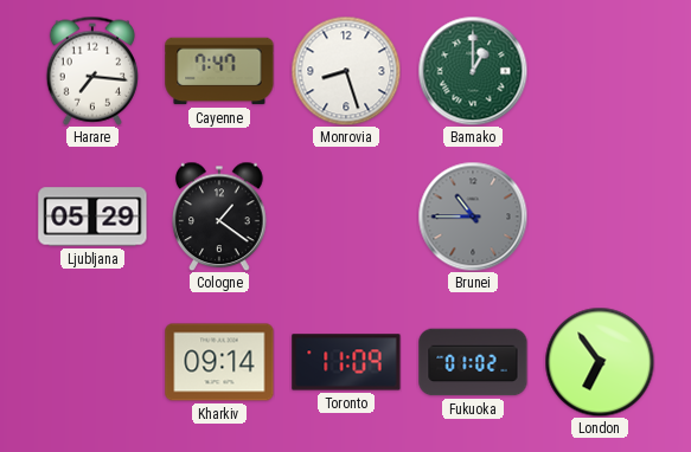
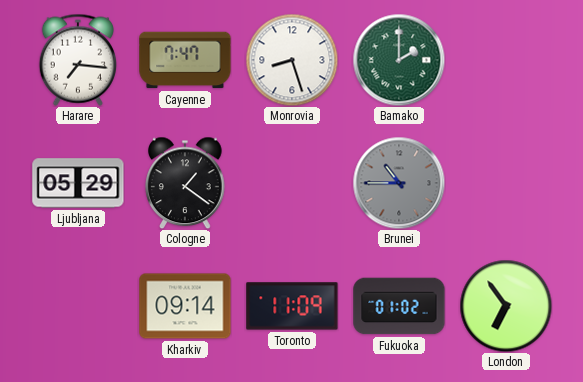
Bamako: 1:00 -> 2:00
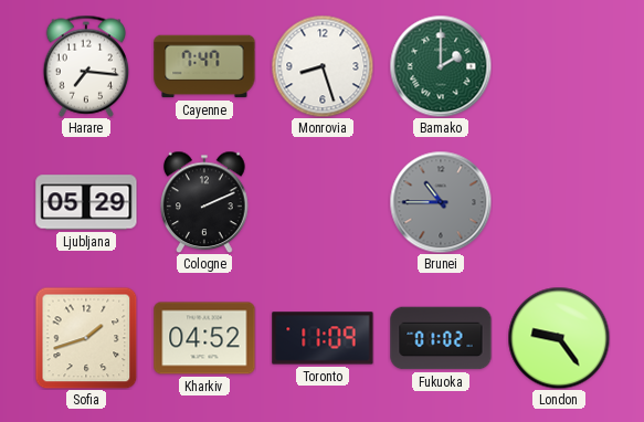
Cologne: 1:21 -> 2:11
Sofia: none -> 1:42
Kharkiv: 09:14 -> 04:52
London: 6:54 -> 9:24
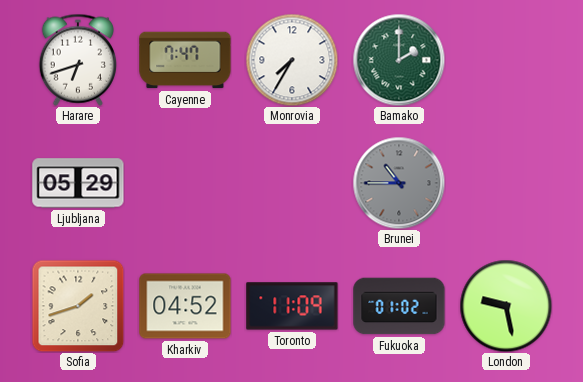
Harare: 7:16 -> 6:42
Monrovia: 8:27 -> 7:35
Cologne: 2:11 -> none
London: 9:24 -> 9:28
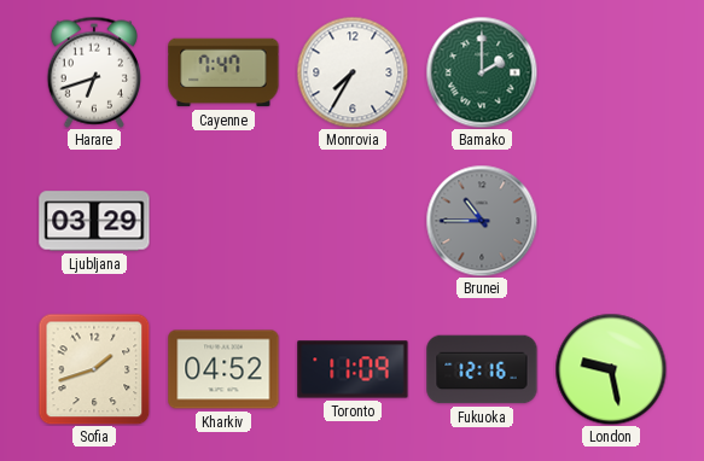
Ljubljana: 05:29 -> 03:29
Fukuoka: 01:02 -> 12:16
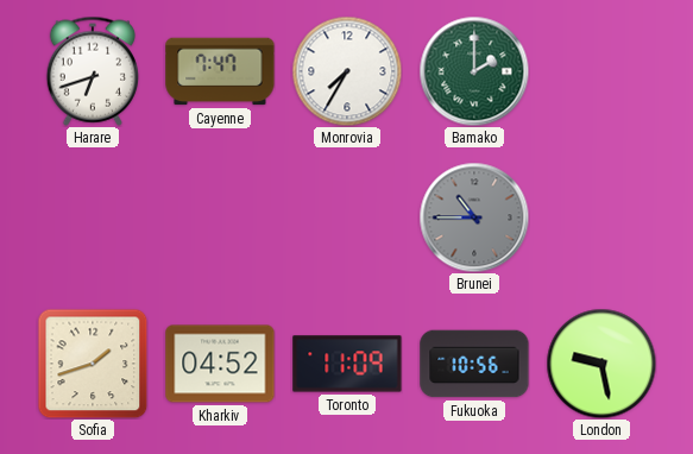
Ljubljana: 03:29 -> none
Fukuoka: 12:16 -> 10:56
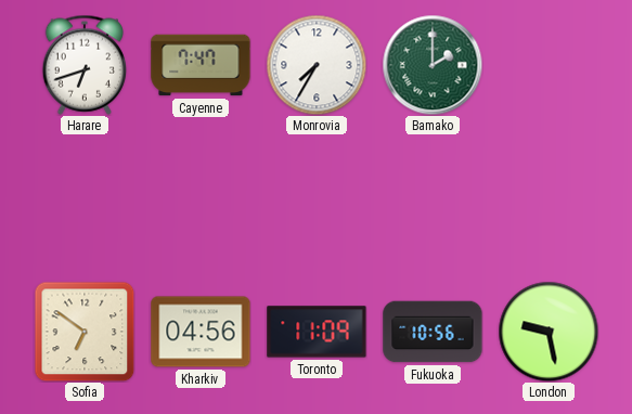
Brunei: 10:45 -> none
Sofia: 1:42 -> 6:51
Kharkiv: 04:52 -> 04:56
